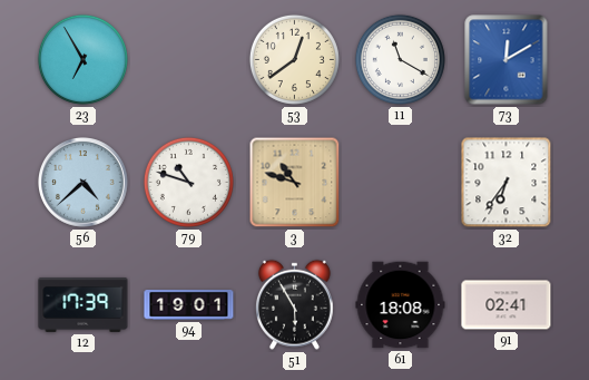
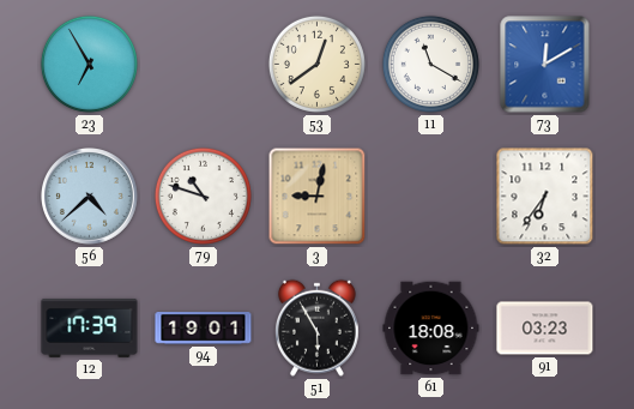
3: 10:48 -> 9:02
91: 02:41 -> 03:23
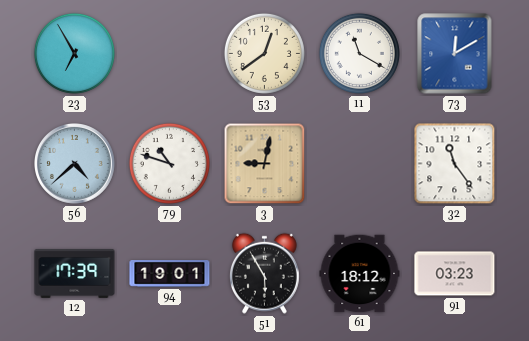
32: 6:36 -> 11:24
61: 18:08 -> 18:12
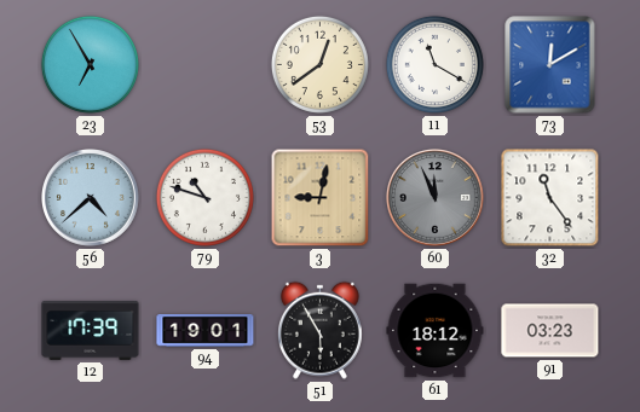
60: none -> 11:56
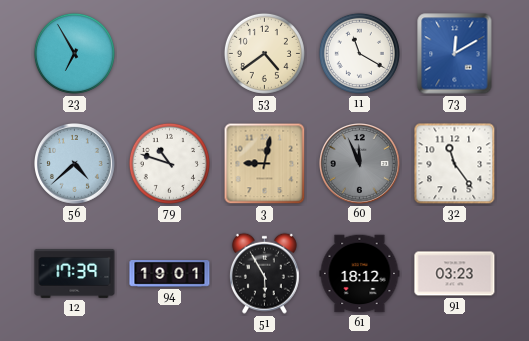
53: 12:39 -> 4:39
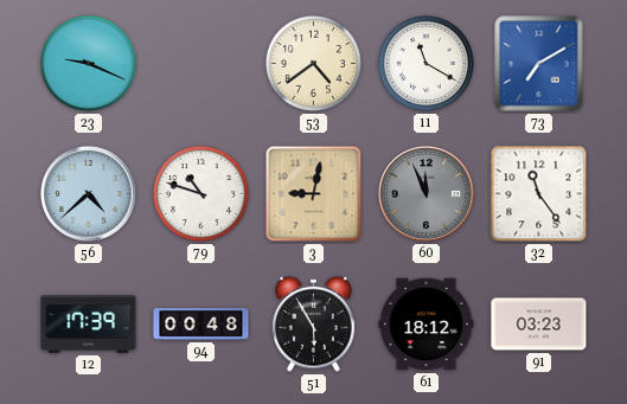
23: 6:55 -> 9:19
73: 12:10 -> 7:10
94: 19:01 -> 00:48
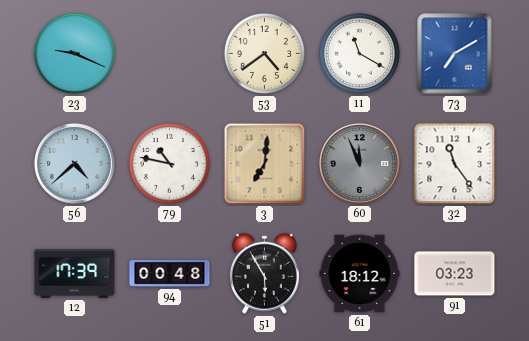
79: 10:48 -> 10:47
3: 9:02 -> 7:01
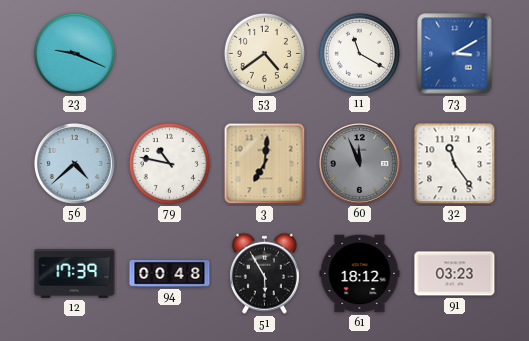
73: 7:10 -> 3:10
